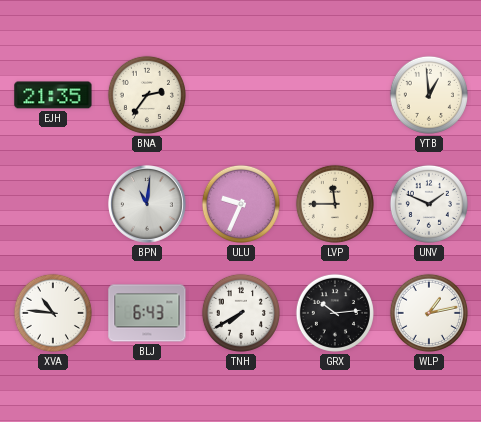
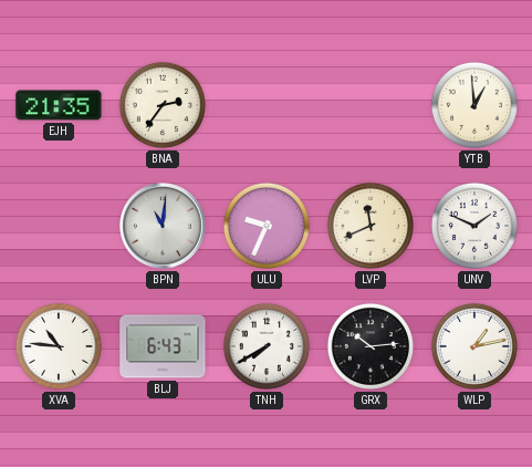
LVP: 11:45 -> 11:41
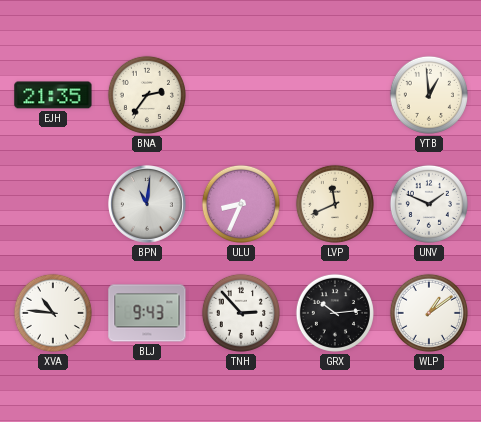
ULU: 9:34 -> 8:34
BLJ: 6:43 -> 9:43
TNH: 7:40 -> 2:53
WLP: 1:13 -> 1:09
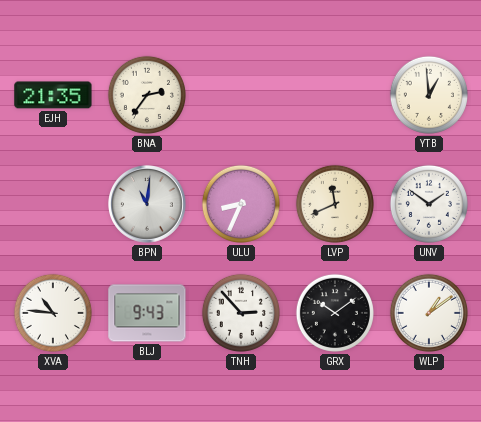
UNV: 1:49 -> 1:51
GRX: 10:14 -> 10:09
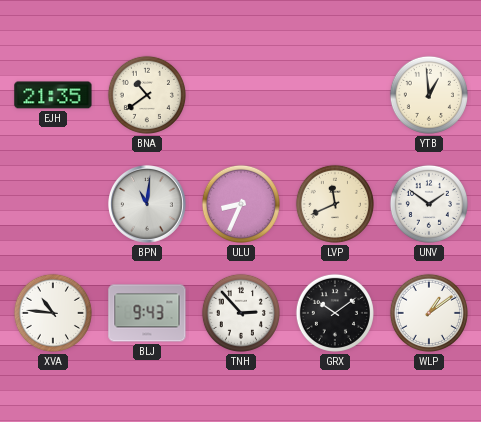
BNA: 2:36 -> 10:39
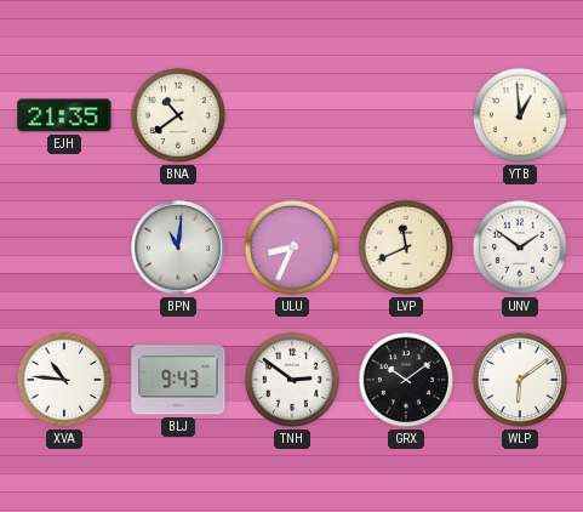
TNH: 2:53 -> 2:51
WLP: 1:09 -> 6:09
